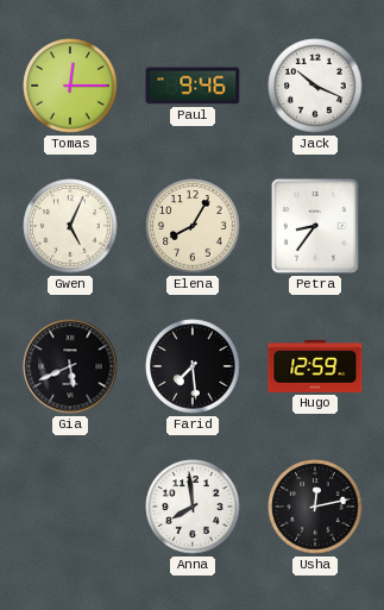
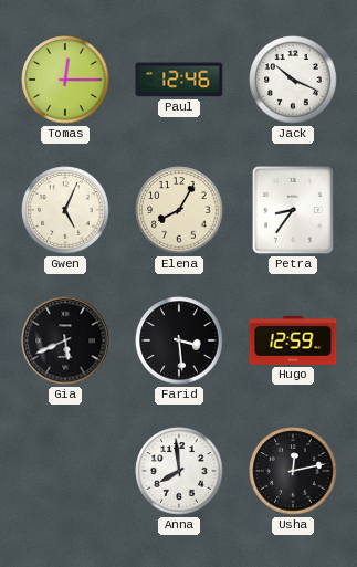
Paul: 9:46 -> 12:46
Farid: 7:29 -> 3:29
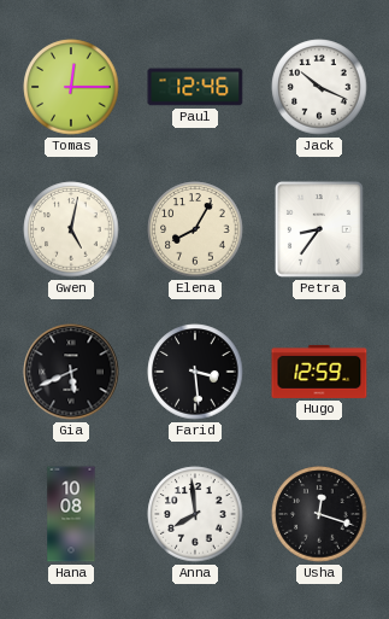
Gwen: 5:04 -> 5:02
Hana: none -> 10:08
Usha: 12:13 -> 12:18
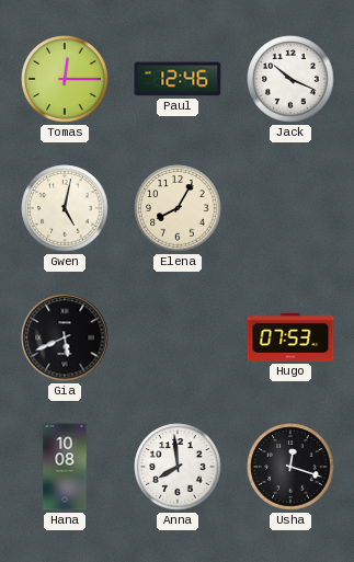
Petra: 8:36 -> none
Farid: 3:29 -> none
Hugo: 12:59 -> 07:53
